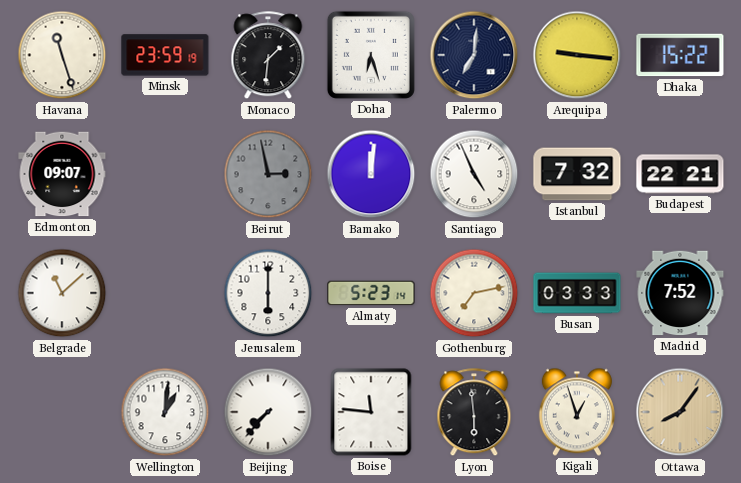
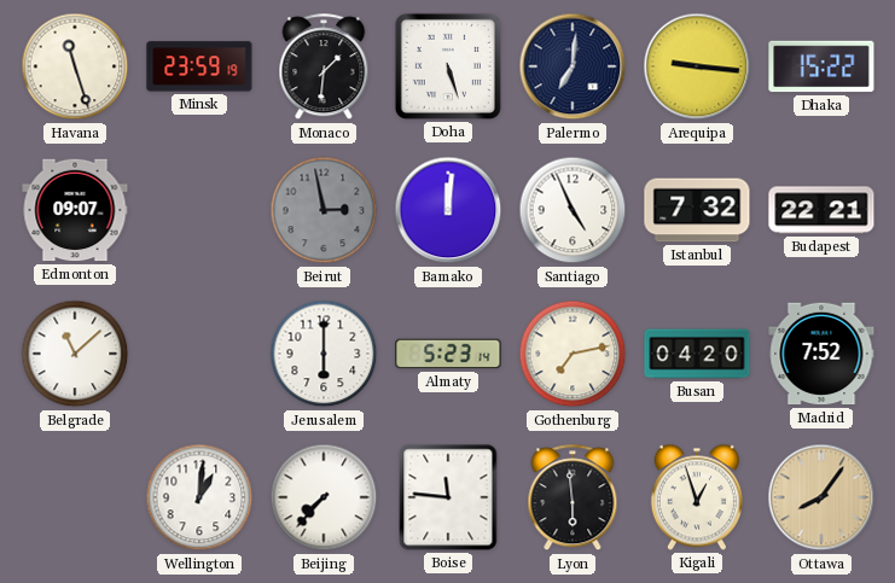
Doha: 6:27 -> 5:27
Busan: 03:33 -> 04:20
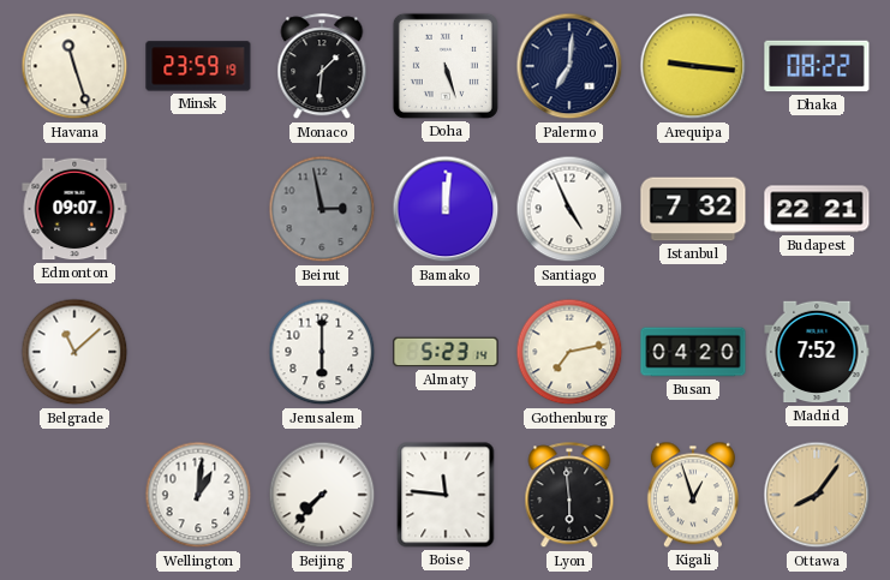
Dhaka: 15:22 -> 08:22
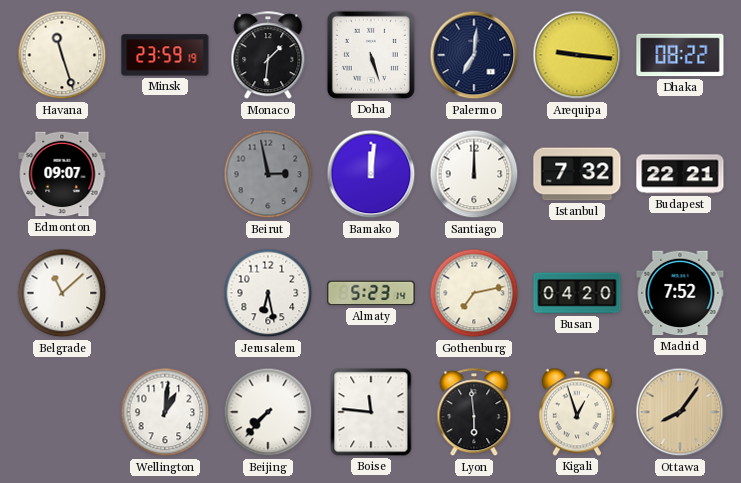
Santiago: 4:56 -> 12:00
Jerusalem: 6:00 -> 6:28
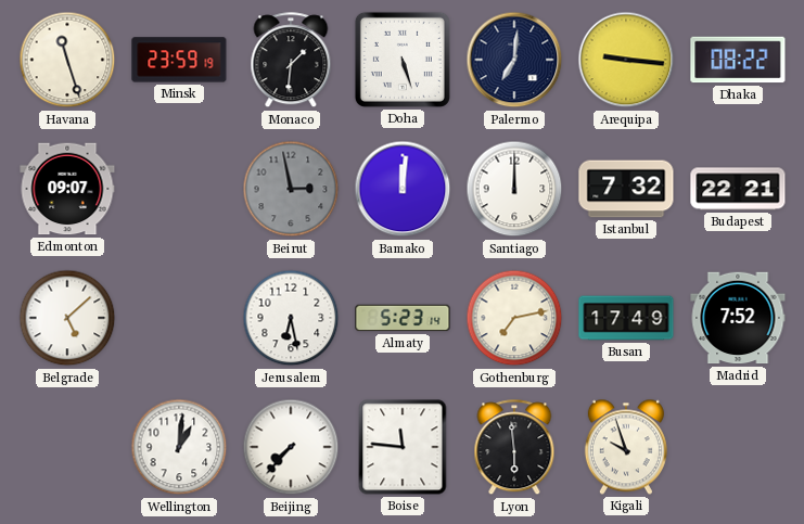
Belgrade: 11:08 -> 5:08
Busan: 04:20 -> 17:49
Kigali: 12:57 -> 9:57
Ottawa: 8:06 -> none
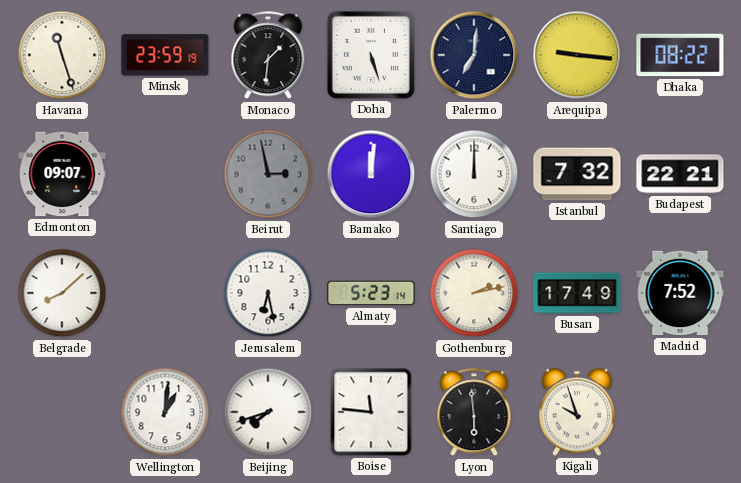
Belgrade: 5:08 -> 8:08
Gothenburg: 7:13 -> 2:13
Beijing: 7:37 -> 7:42
